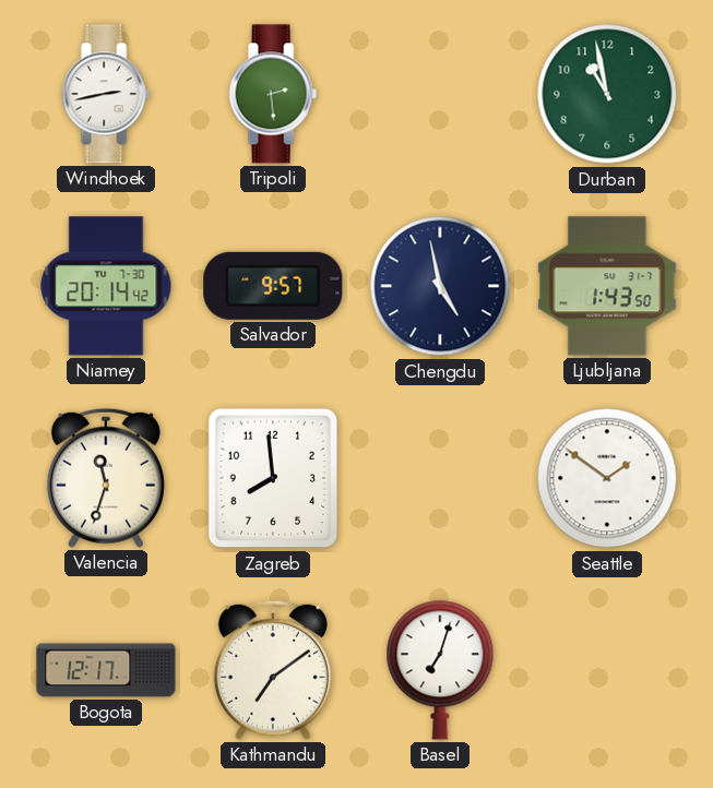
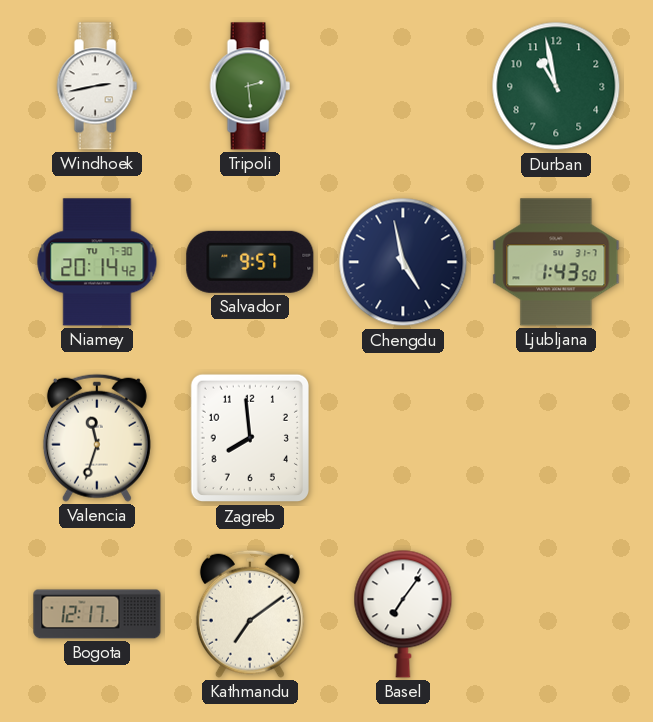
Seattle: 1:51 -> none
Basel: 7:03 -> 7:06
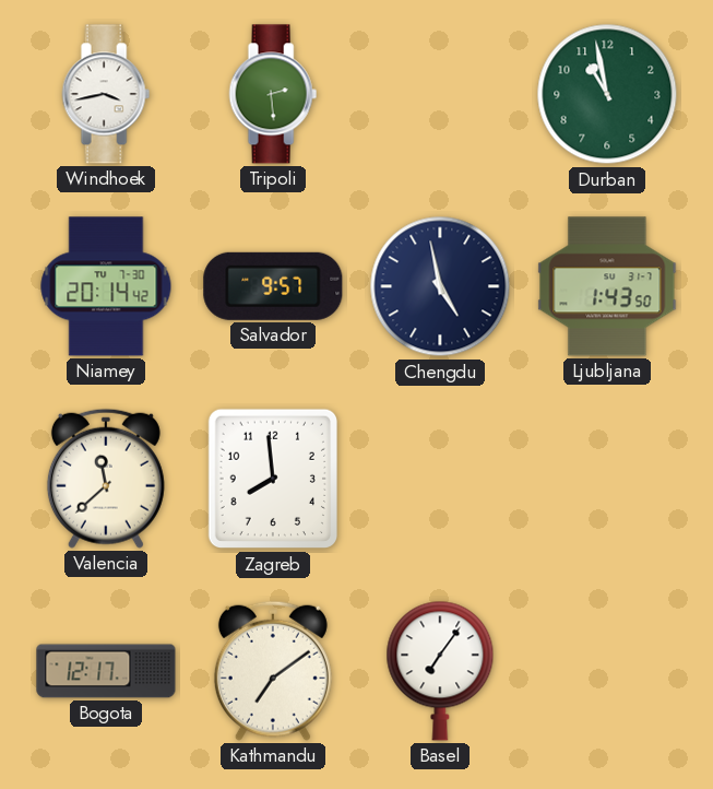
Windhoek: 2:43 -> 3:43
Valencia: 11:33 -> 11:38
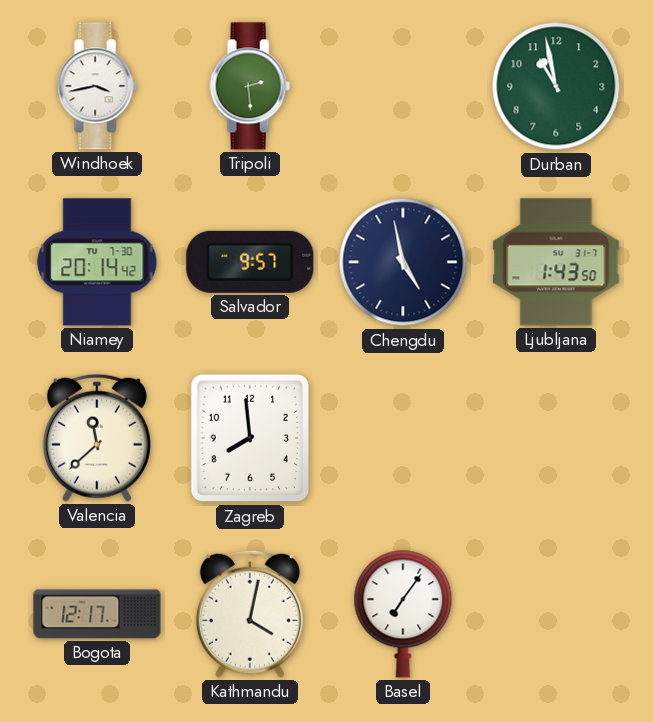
Kathmandu: 7:09 -> 4:02
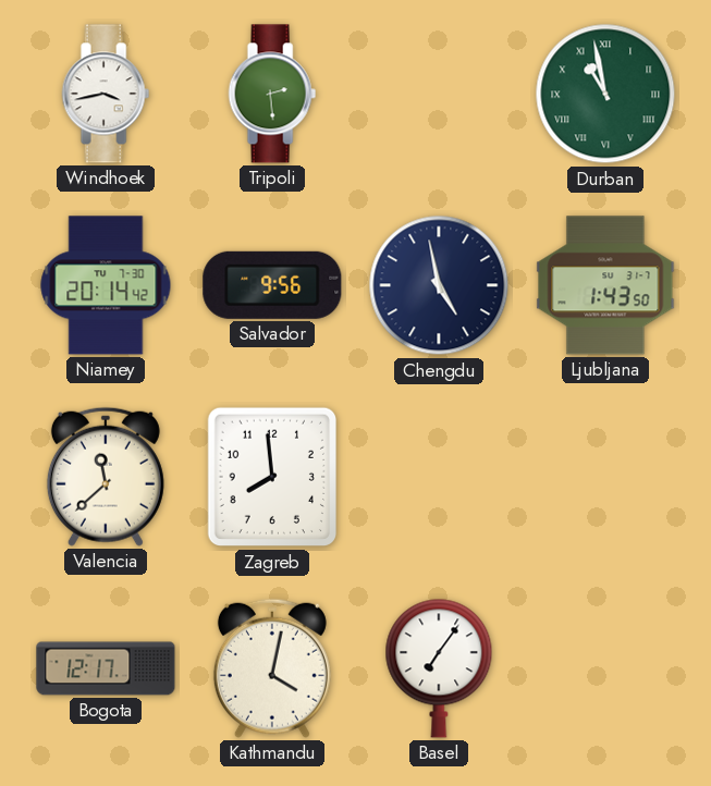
Durban numerals: Arabic -> Roman
Salvador: 9:57 -> 9:56
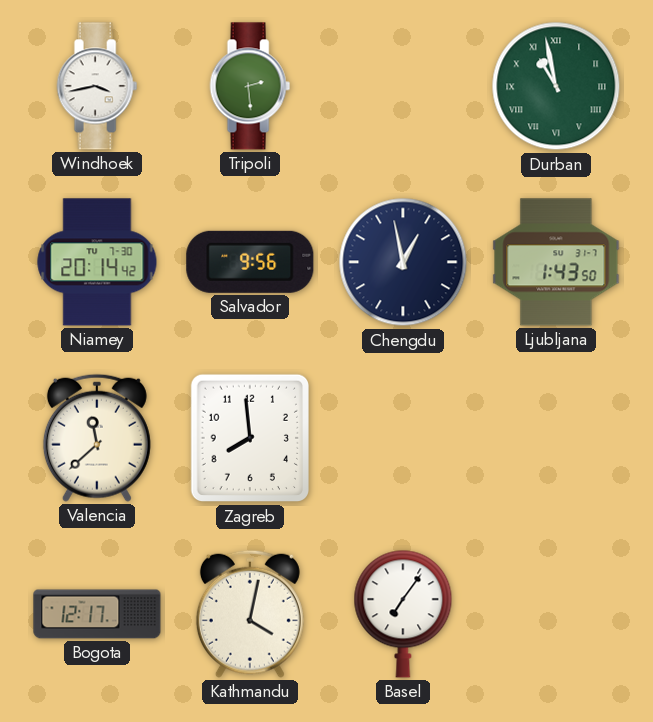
Chengdu: 4:58 -> 12:58
